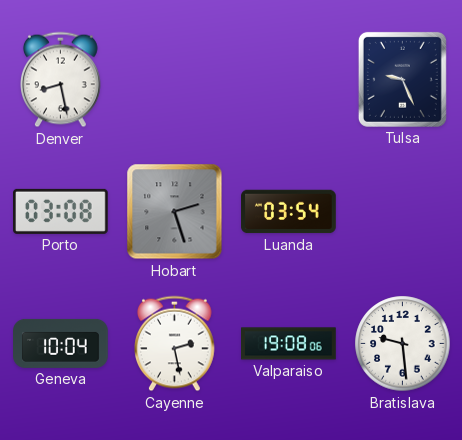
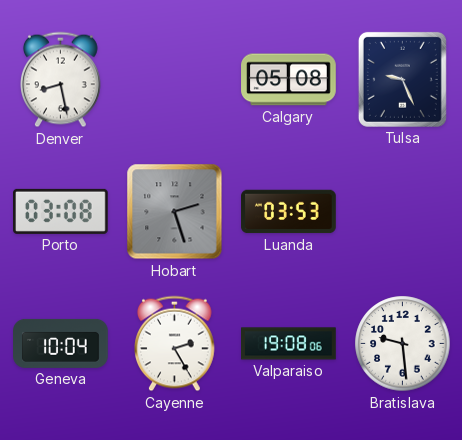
Calgary: none -> 05:08
Luanda: 03:54 -> 03:53
Cayenne: 2:28 -> 2:25
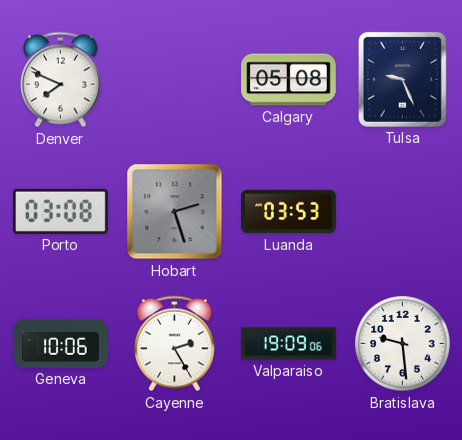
Denver: 8:28 -> 7:49
Geneva: 10:04 -> 10:06
Valparaiso: 19:08 -> 19:09
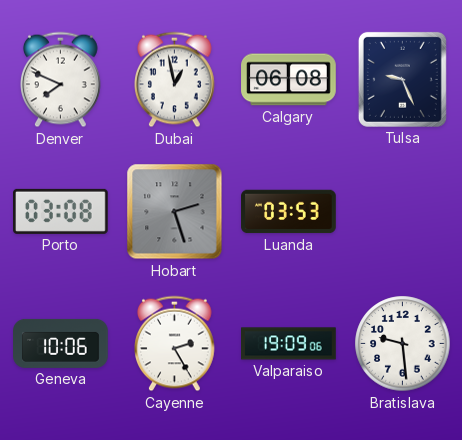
Dubai: none -> 12:58
Calgary: 05:08 -> 06:08
